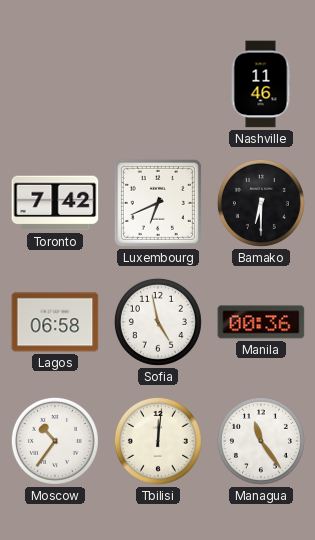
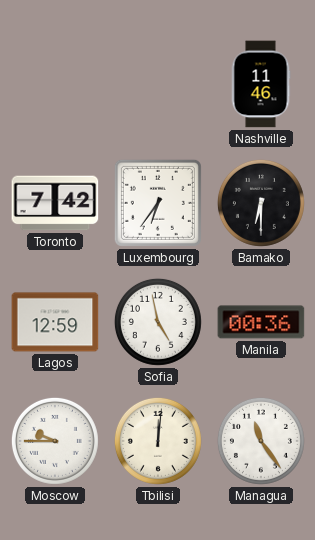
Luxembourg: 6:41 -> 6:36
Lagos: 06:58 -> 12:59
Moscow: 10:36 -> 9:45
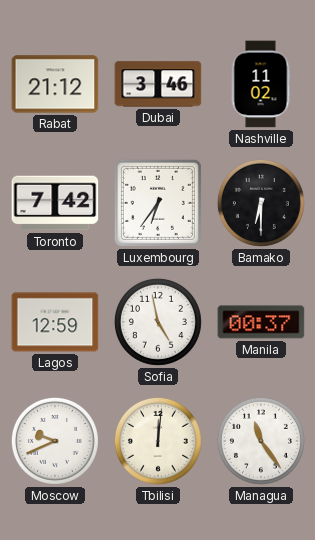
Rabat: none -> 21:12
Dubai: none -> 3:46
Nashville: 11:46 -> 11:02
Manila: 00:36 -> 00:37
Moscow: 9:45 -> 9:41
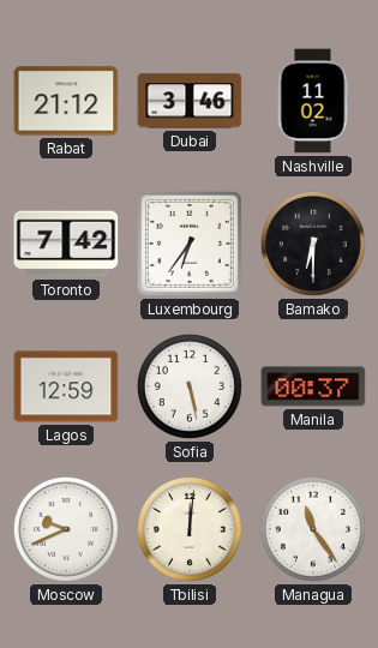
Sofia: 4:58 -> 5:28
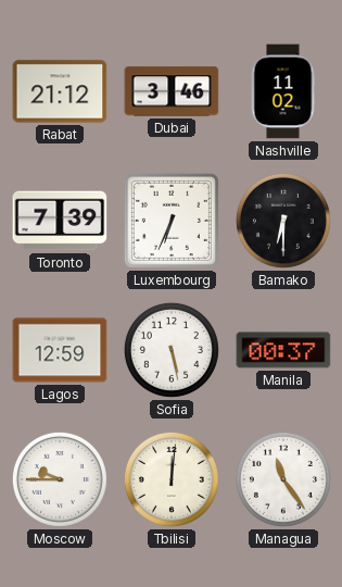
Toronto: 7:42 -> 7:39
Luxembourg: 6:36 -> 6:34
Moscow: 9:41 -> 9:45
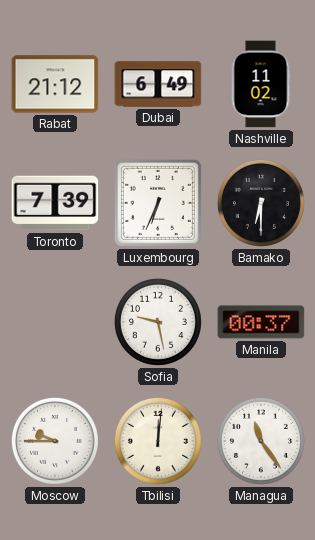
Dubai: 3:46 -> 6:49
Lagos: 12:59 -> none
Sofia: 5:28 -> 9:28
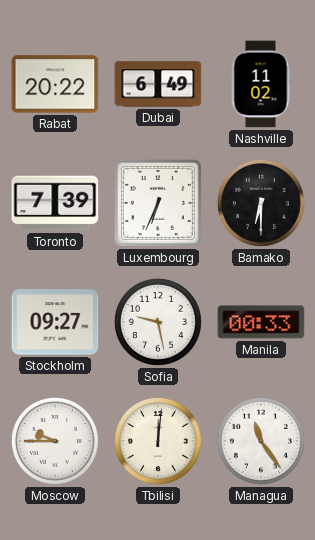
Rabat: 21:12 -> 20:22
Stockholm: none -> 09:27
Manila: 00:37 -> 00:33
